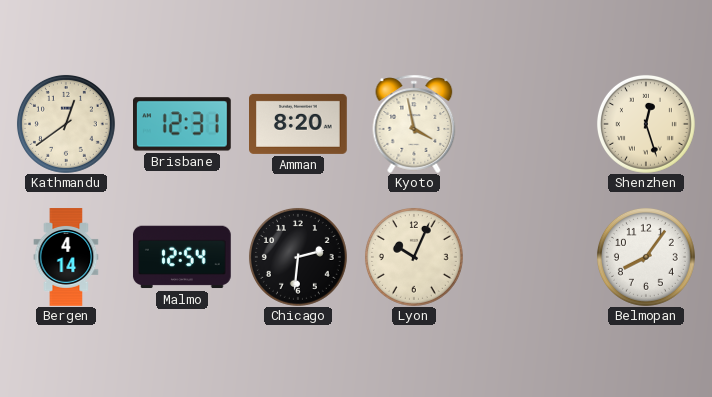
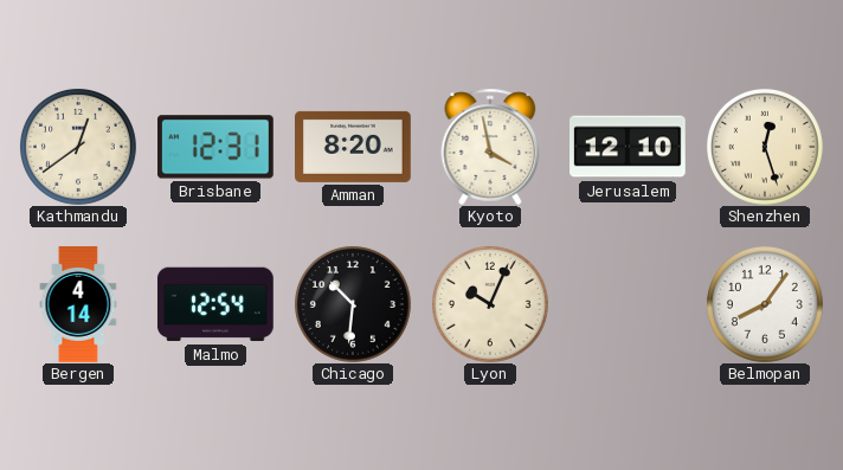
Jerusalem: none -> 12:10
Chicago: 2:31 -> 10:31
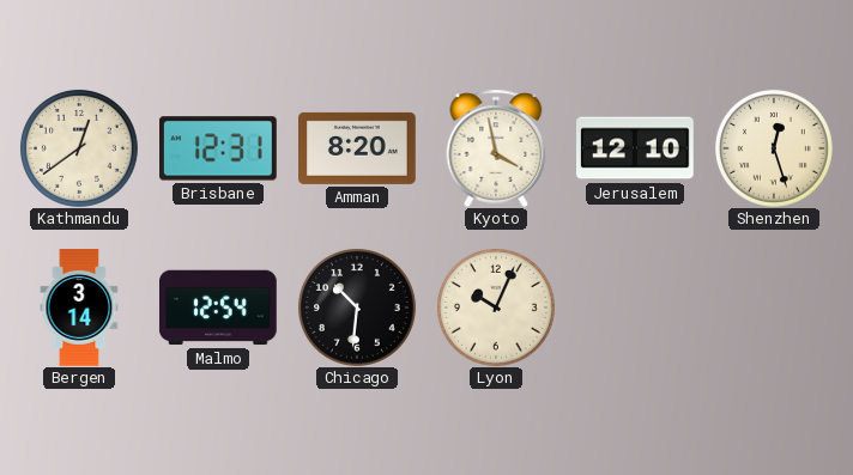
Bergen: 4:14 -> 3:14
Belmopan: 8:06 -> none
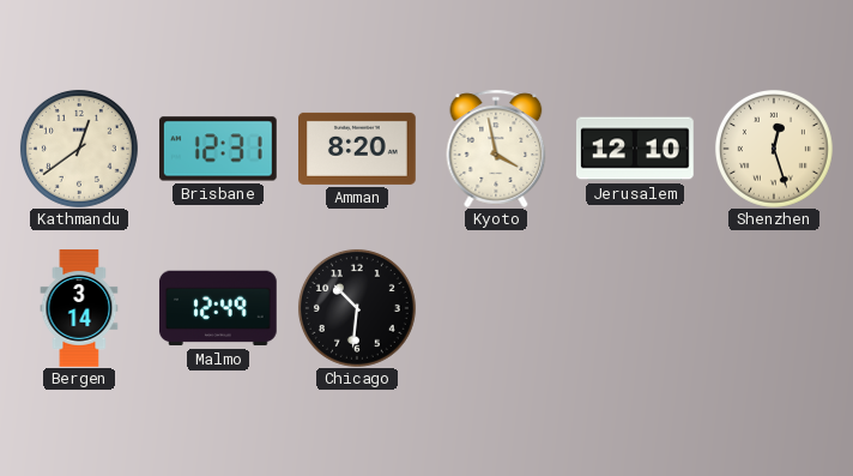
Malmo: 12:54 -> 12:49
Lyon: 10:04 -> none
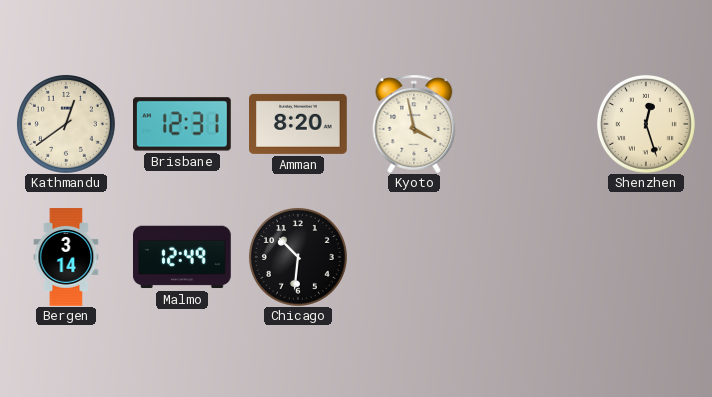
Jerusalem: 12:10 -> none
